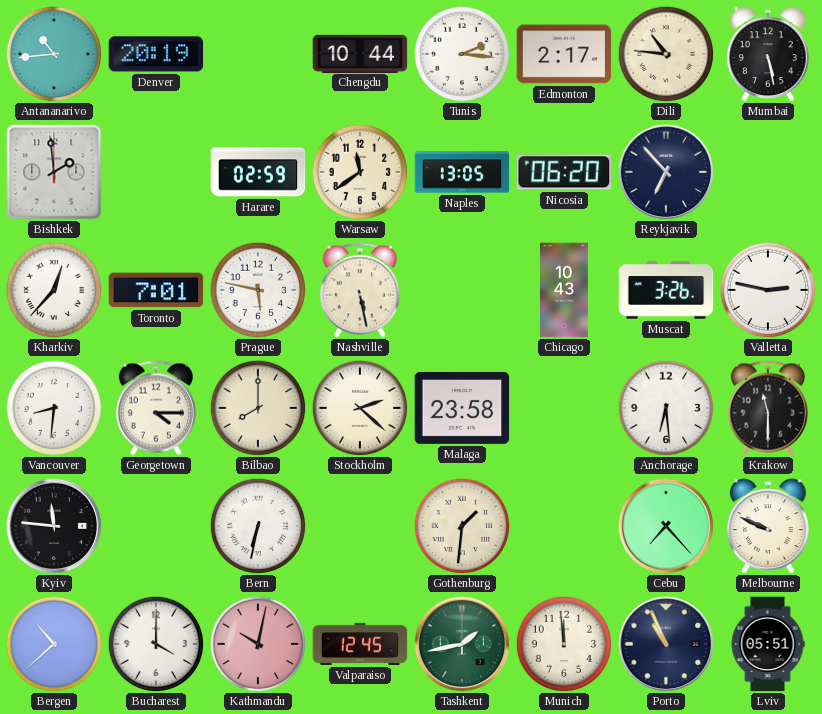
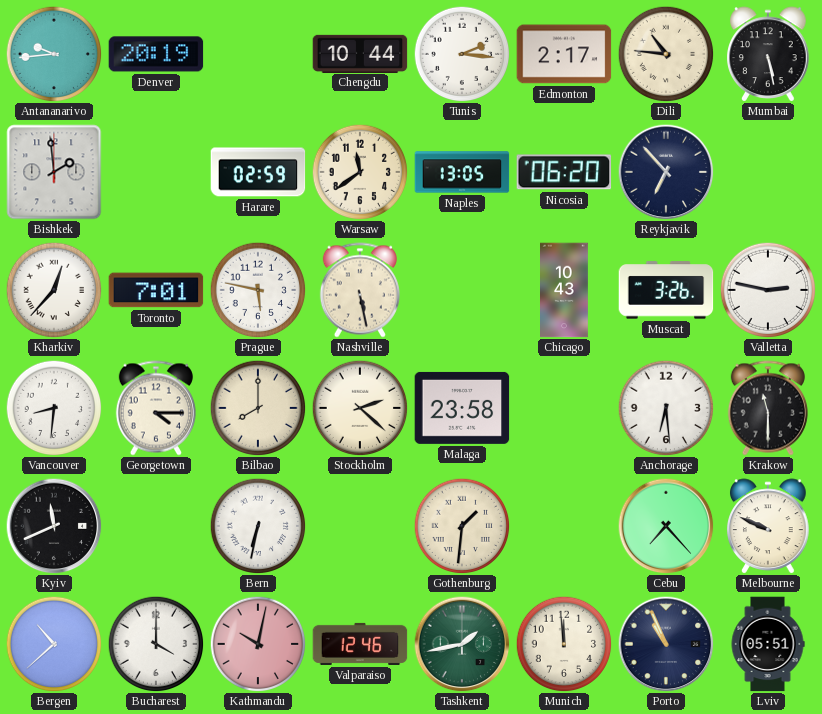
Antananarivo: 10:44 -> 9:44
Kyiv: 11:46 -> 11:41
Valparaiso: 12:45 -> 12:46
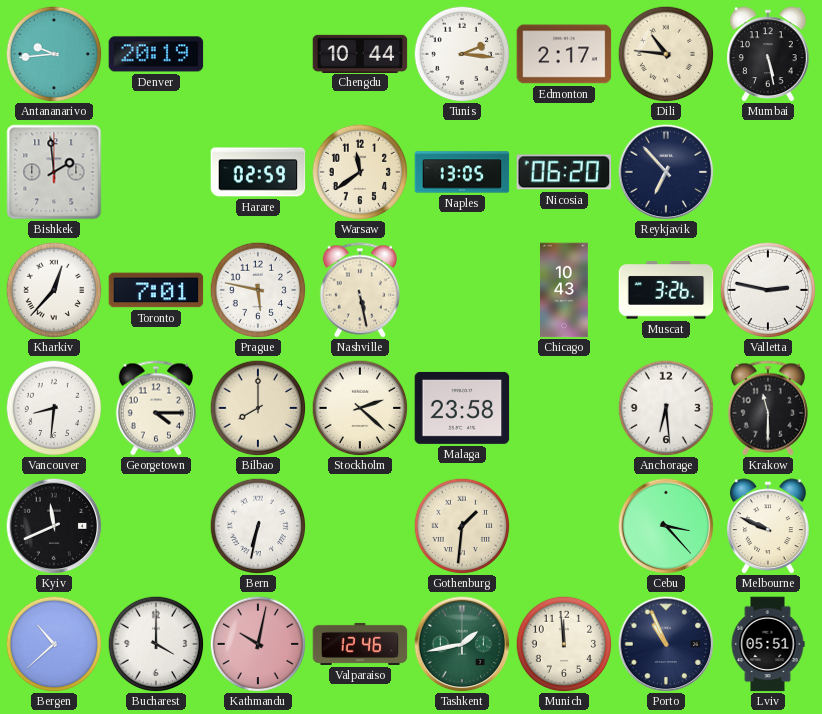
Cebu: 7:23 -> 3:23
